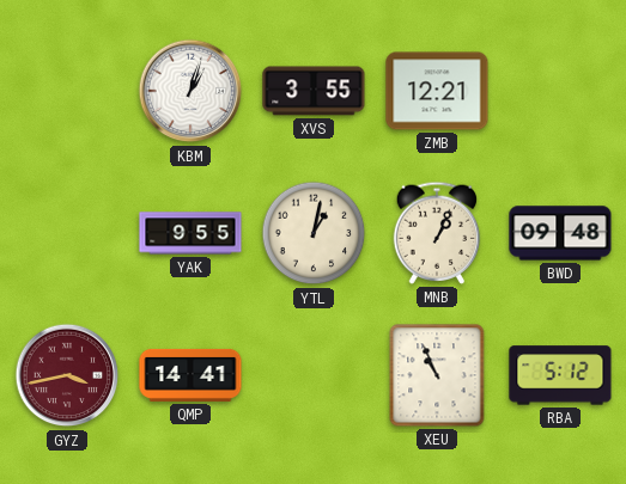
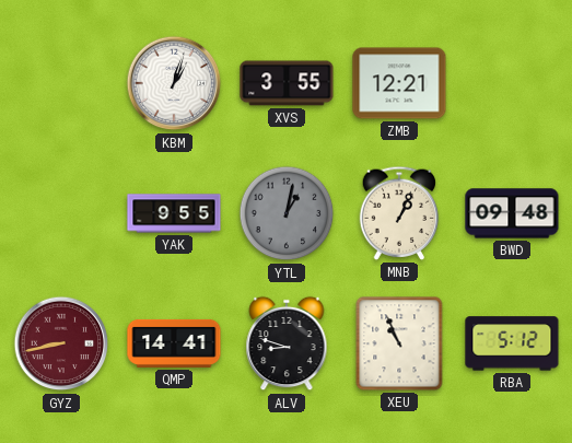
YTL dial: cream -> grey
GYZ: 3:43 -> 8:43
ALV: none -> 8:48
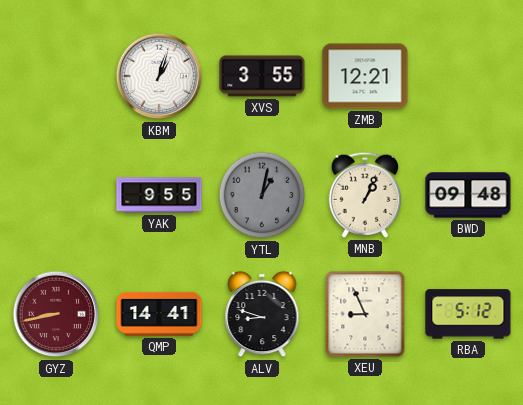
XEU: 10:56 -> 8:56
